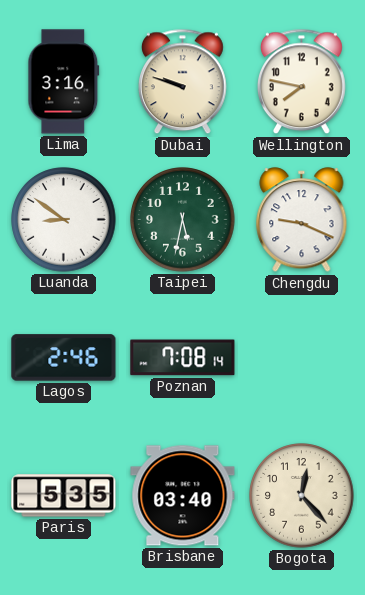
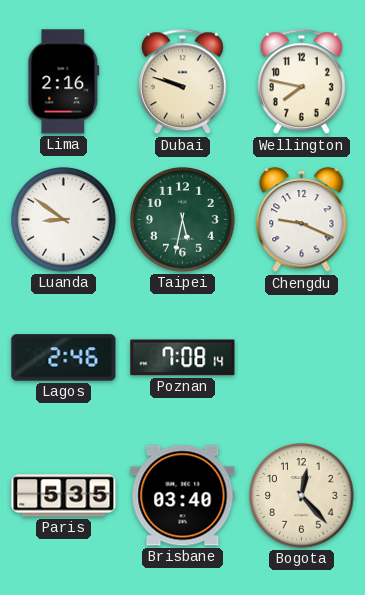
Lima: 3:16 -> 2:16
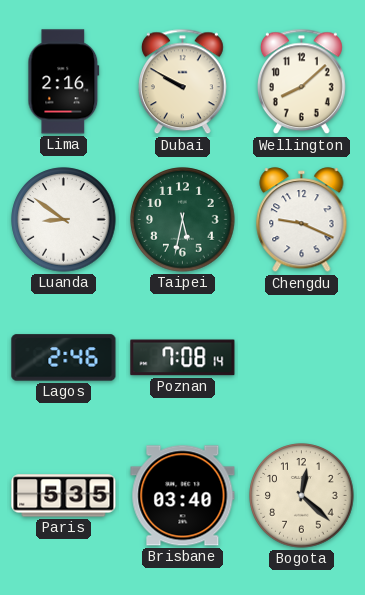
Dubai: 9:48 -> 9:50
Wellington: 7:47 -> 8:08
Bogota: 12:23 -> 12:22
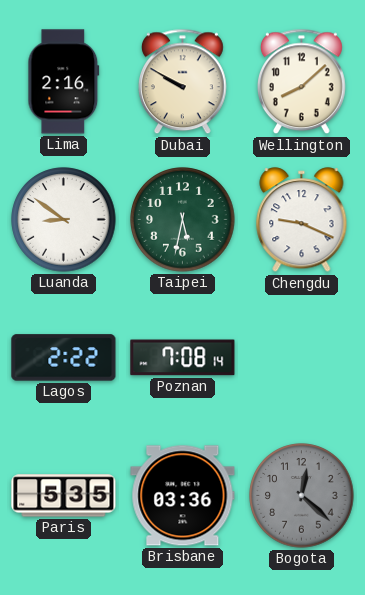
Lagos: 2:46 -> 2:22
Brisbane: 03:40 -> 03:36
Bogota dial: cream -> grey
